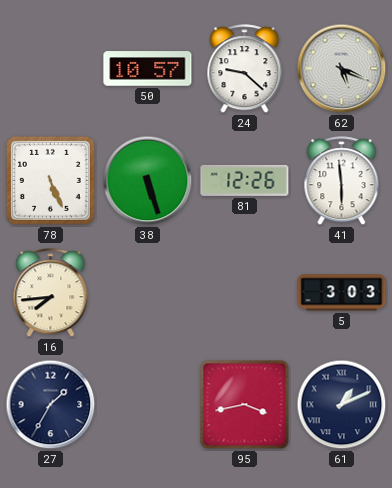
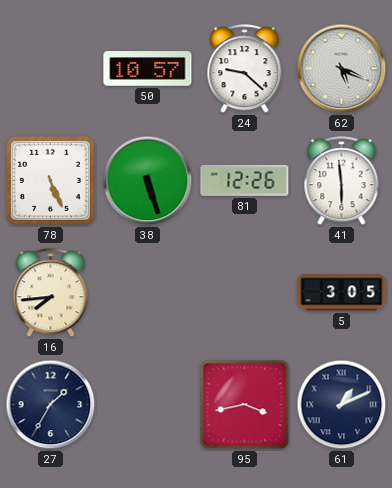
5: 3:03 -> 3:05
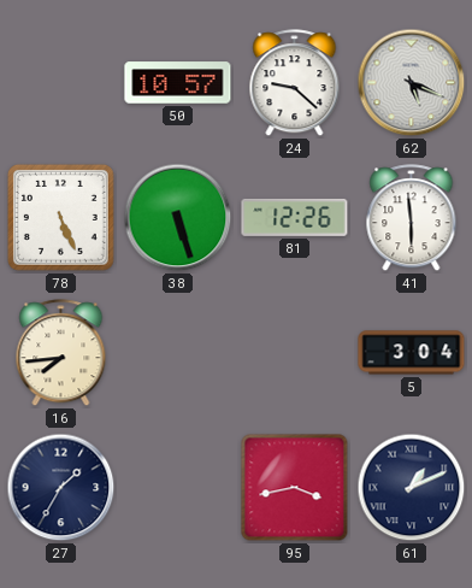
5: 3:05 -> 3:04
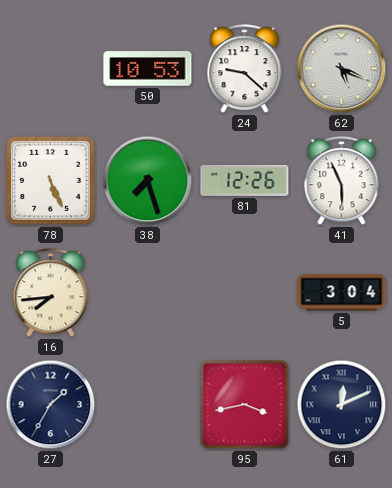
50: 10:57 -> 10:53
38: 5:27 -> 7:27
41: 5:59 -> 5:56
61: 1:11 -> 12:11
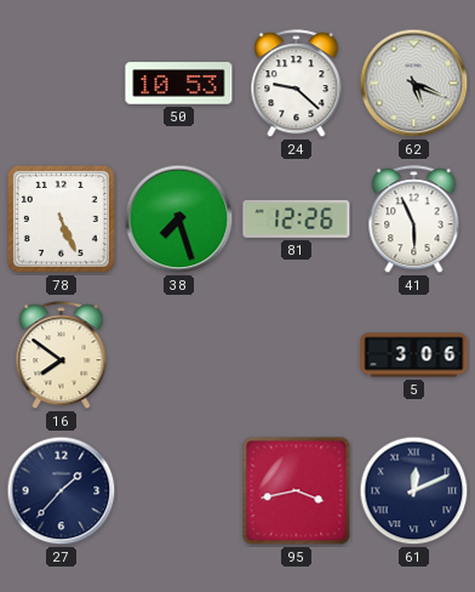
16: 7:44 -> 7:51
5: 3:04 -> 3:06
27: 1:35 -> 1:37
